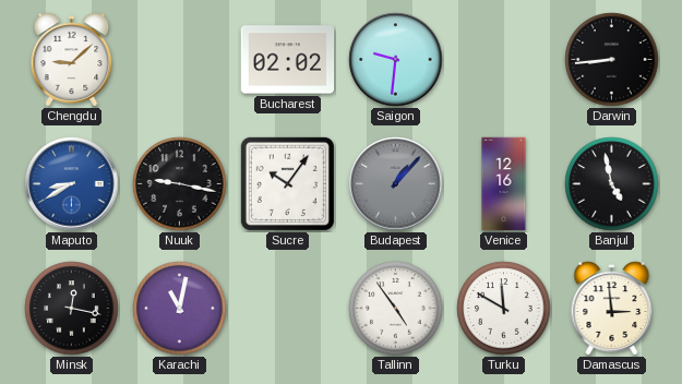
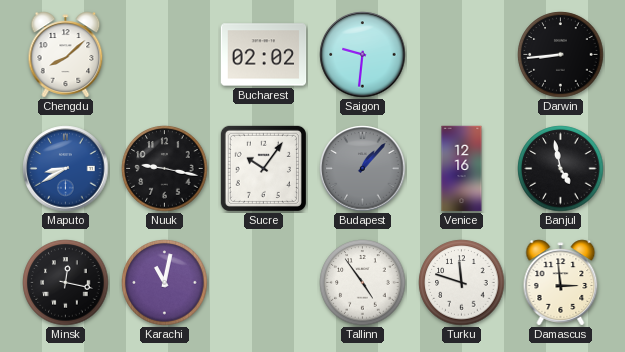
Chengdu: 9:08 -> 8:08
Turku: 11:50 -> 11:48
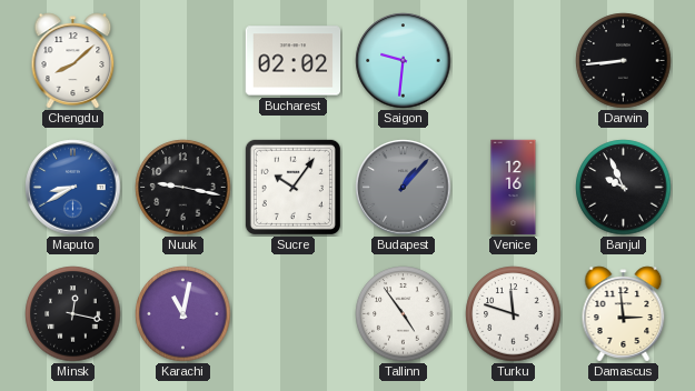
Banjul: 4:58 -> 9:56
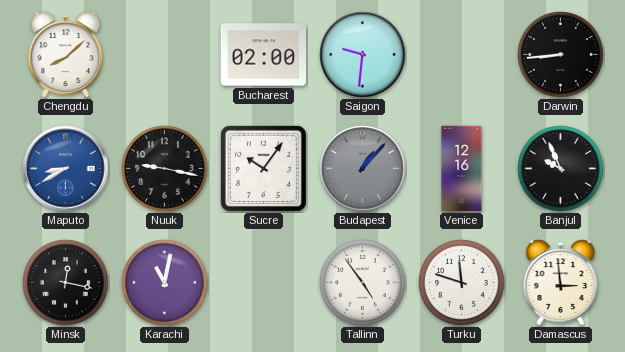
Bucharest: 02:02 -> 02:00
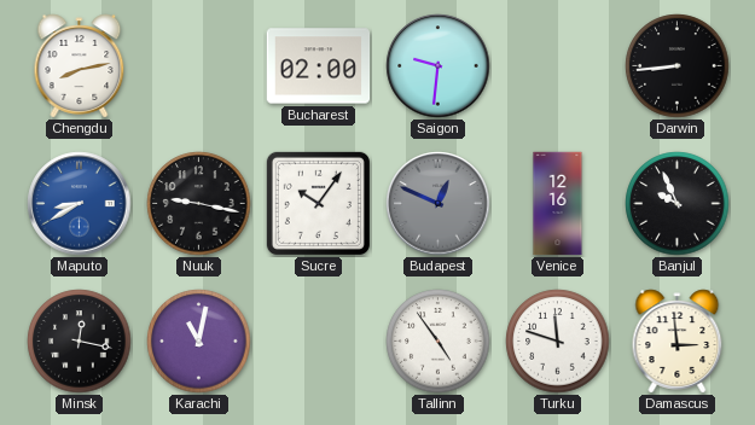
Chengdu: 8:08 -> 8:13
Budapest: 1:07 -> 12:49
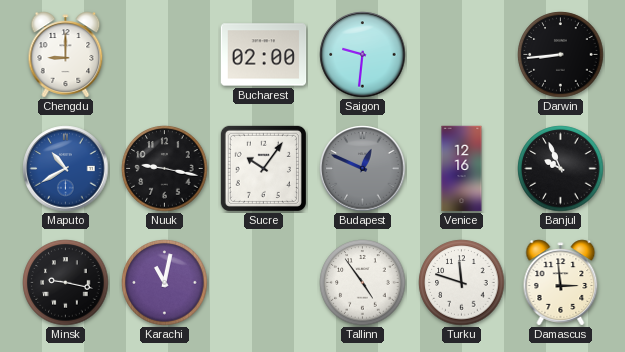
Chengdu: 8:13 -> 9:00
Maputo: 8:40 -> 10:40
Minsk: 12:17 -> 9:17
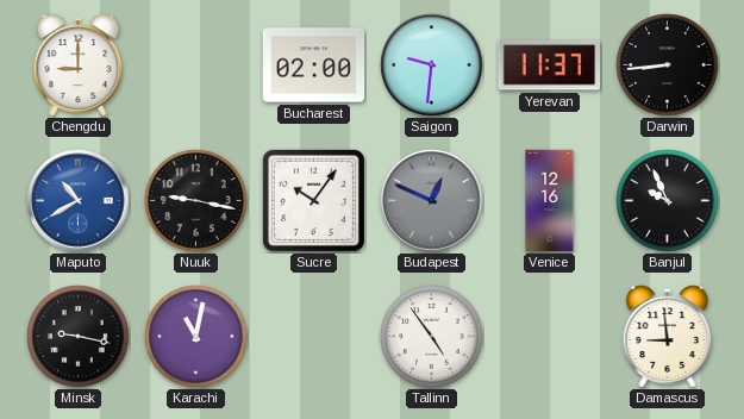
Yerevan: none -> 11:37
Turku: 11:48 -> none
Damascus: 2:59 -> 8:59
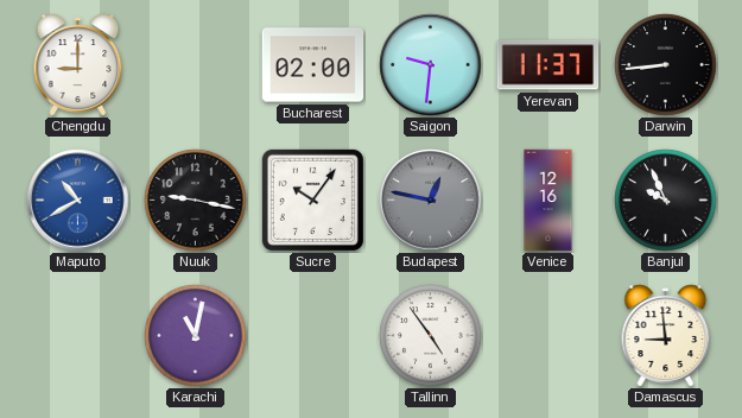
Budapest: 12:49 -> 12:47
Minsk: 9:17 -> none
